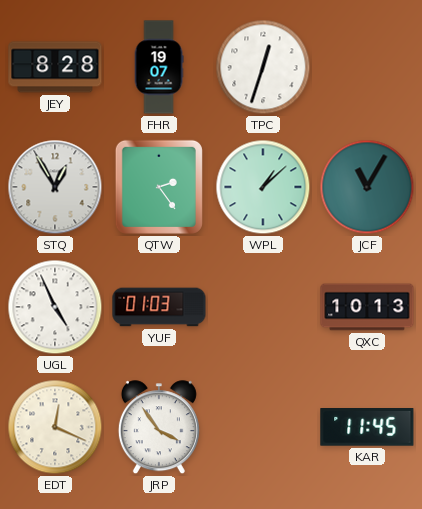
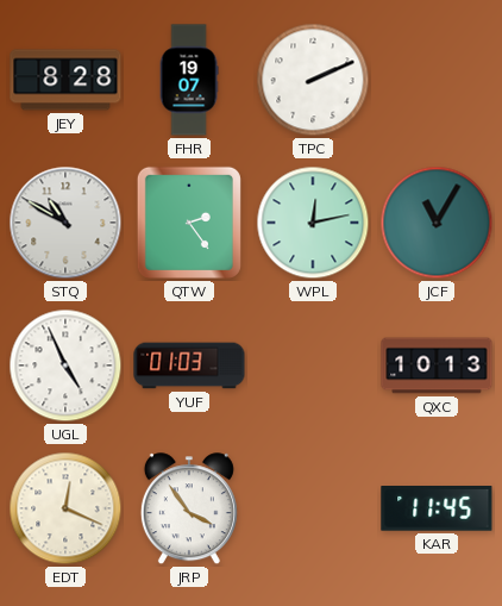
TPC: 12:33 -> 2:11
STQ: 12:55 -> 10:50
WPL: 1:08 -> 12:13
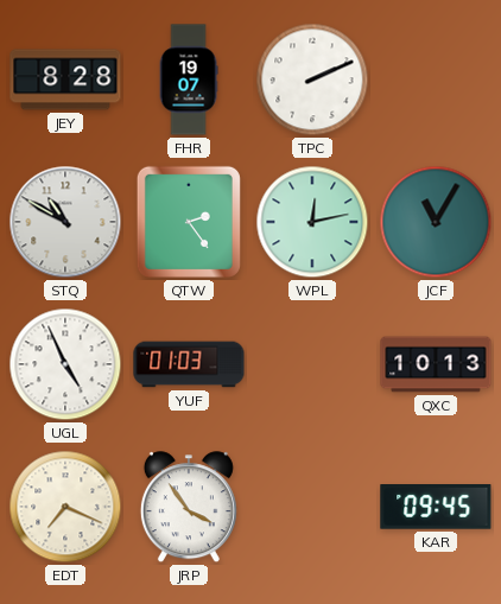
EDT: 12:19 -> 7:19
KAR: 11:45 -> 09:45
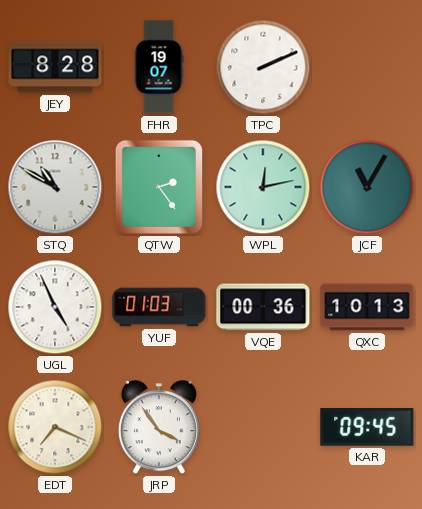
VQE: none -> 00:36
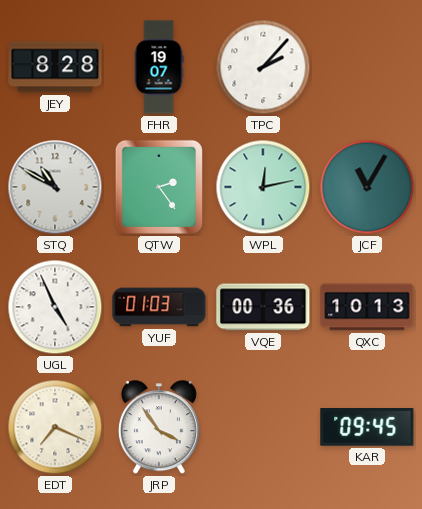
TPC: 2:11 -> 2:07
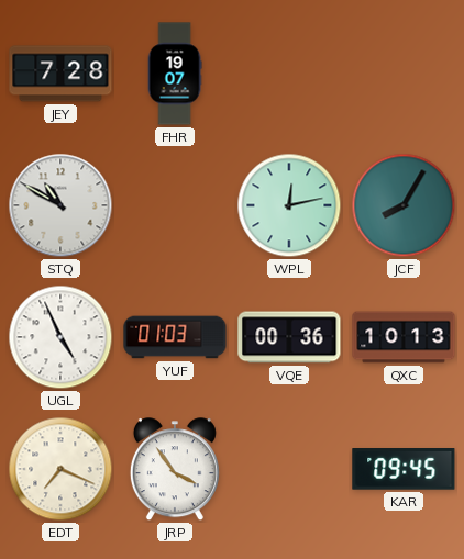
JEY: 8:28 -> 7:28
TPC: 2:07 -> none
QTW: 2:24 -> none
JCF: 11:05 -> 8:05
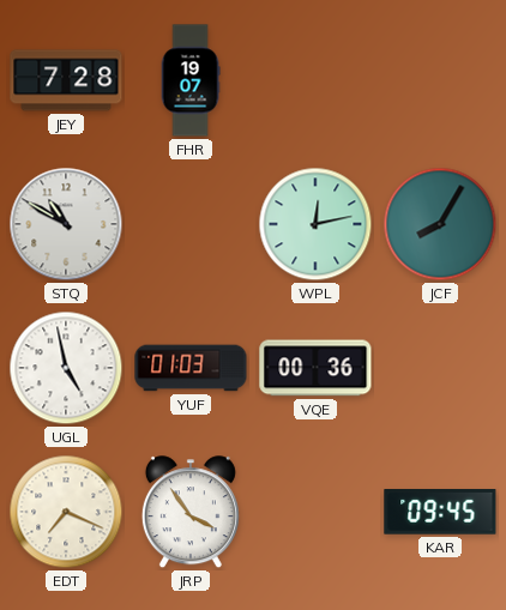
UGL: 4:56 -> 4:58
QXC: 10:13 -> none
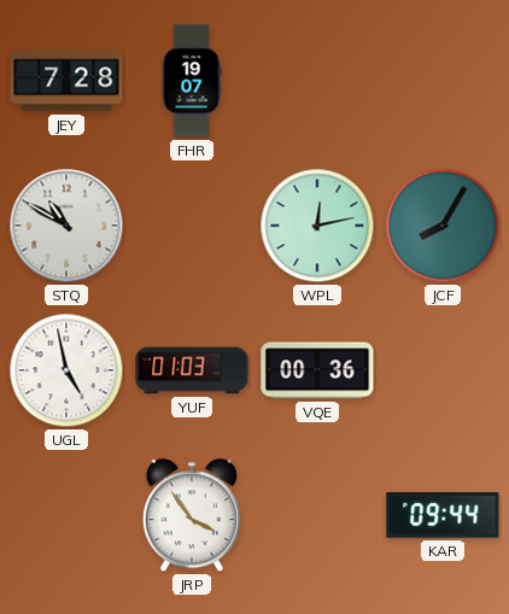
EDT: 7:19 -> none
KAR: 09:45 -> 09:44
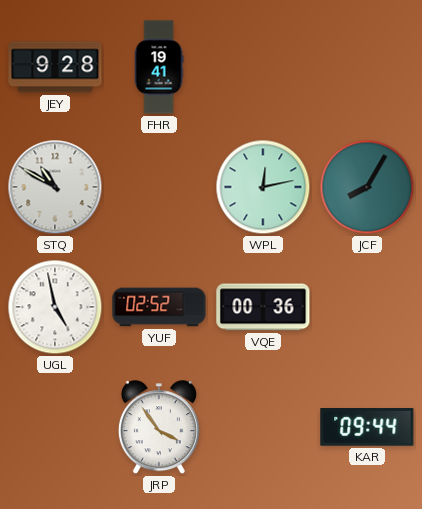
JEY: 7:28 -> 9:28
FHR: 19:07 -> 19:41
YUF: 01:03 -> 02:52
